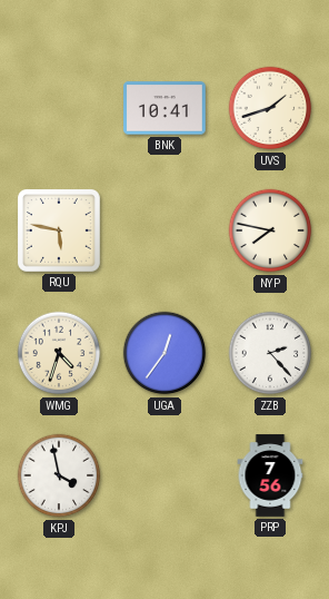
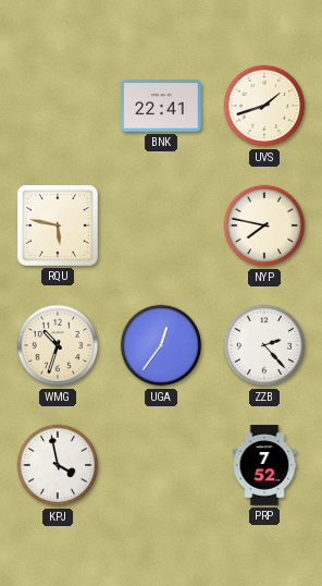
BNK: 10:41 -> 22:41
WMG: 4:33 -> 10:33
PRP: 7:56 -> 7:52
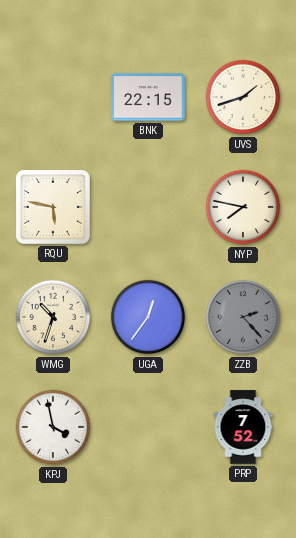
BNK: 22:41 -> 22:15
ZZB dial: white -> grey
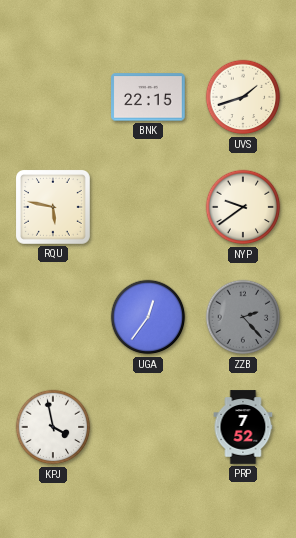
NYP: 7:47 -> 9:39
WMG: 10:33 -> none
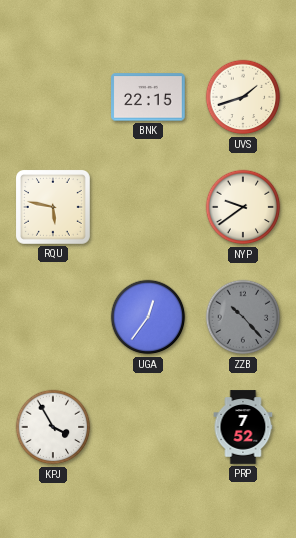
ZZB: 2:23 -> 10:23
KPJ: 3:58 -> 3:55
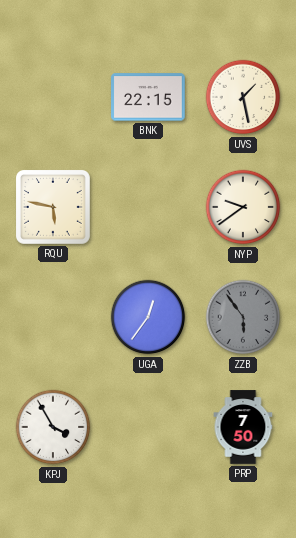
UVS: 1:42 -> 1:28
ZZB: 10:23 -> 5:54
PRP: 7:52 -> 7:50
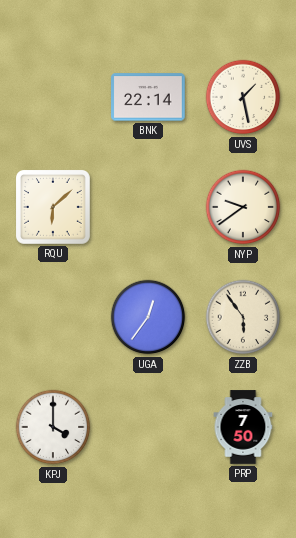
BNK: 22:15 -> 22:14
RQU: 5:47 -> 6:08
ZZB dial: grey -> cream
KPJ: 3:55 -> 4:00
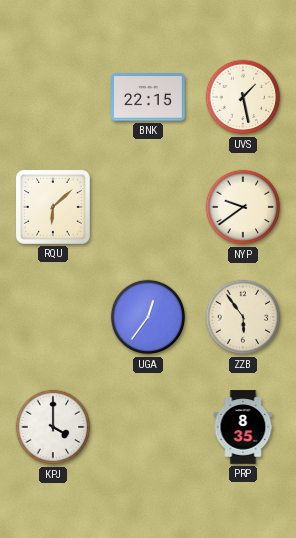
BNK: 22:14 -> 22:15
PRP: 7:50 -> 8:35
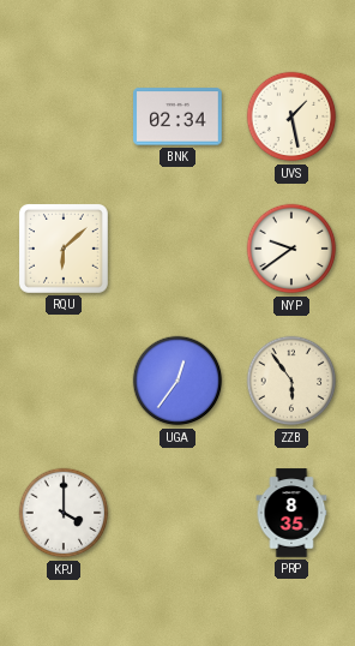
BNK: 22:15 -> 02:34
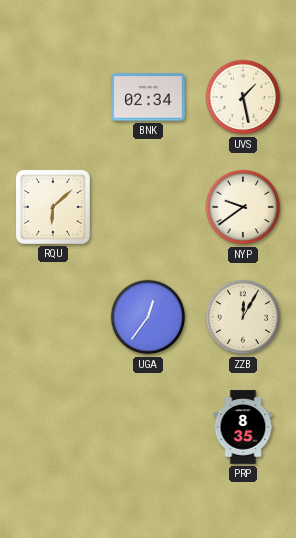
ZZB: 5:54 -> 12:05
KPJ: 4:00 -> none
